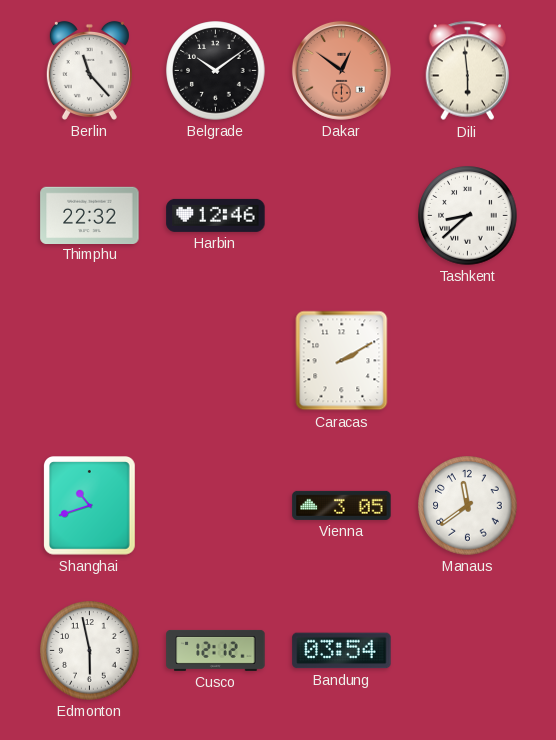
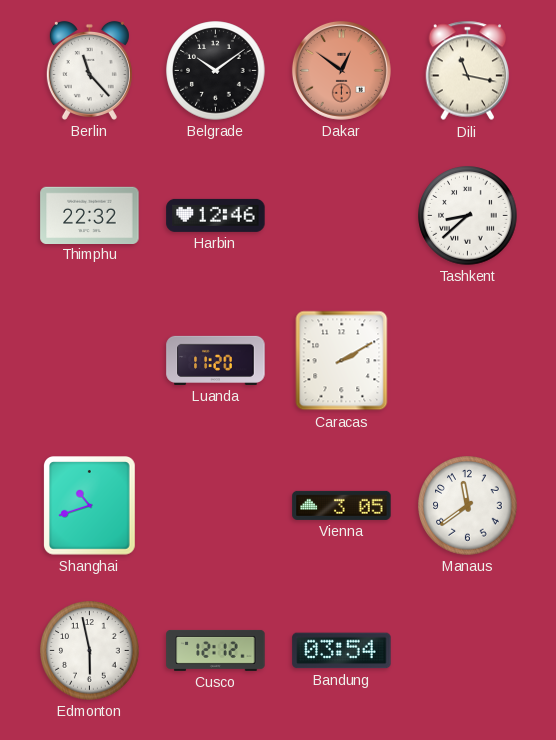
Dili: 5:59 -> 11:17
Luanda: none -> 11:20
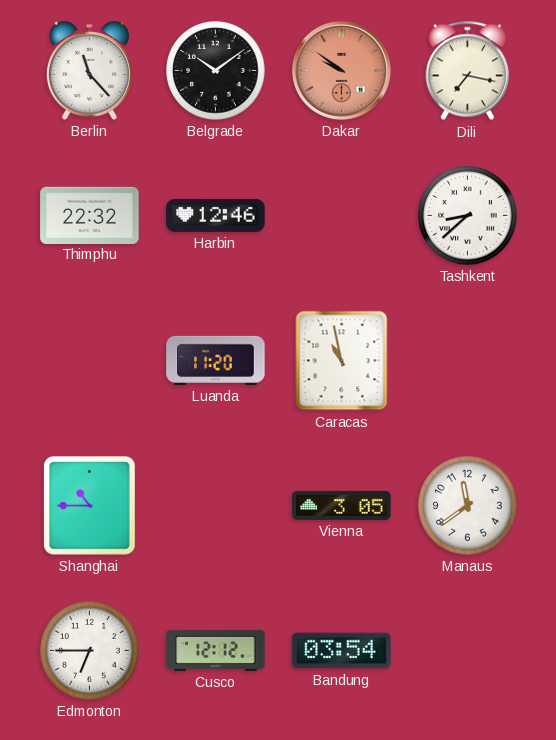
Dakar: 12:51 -> 9:51
Dili: 11:17 -> 7:17
Caracas: 2:10 -> 10:58
Shanghai: 10:42 -> 10:45
Edmonton: 5:58 -> 6:45
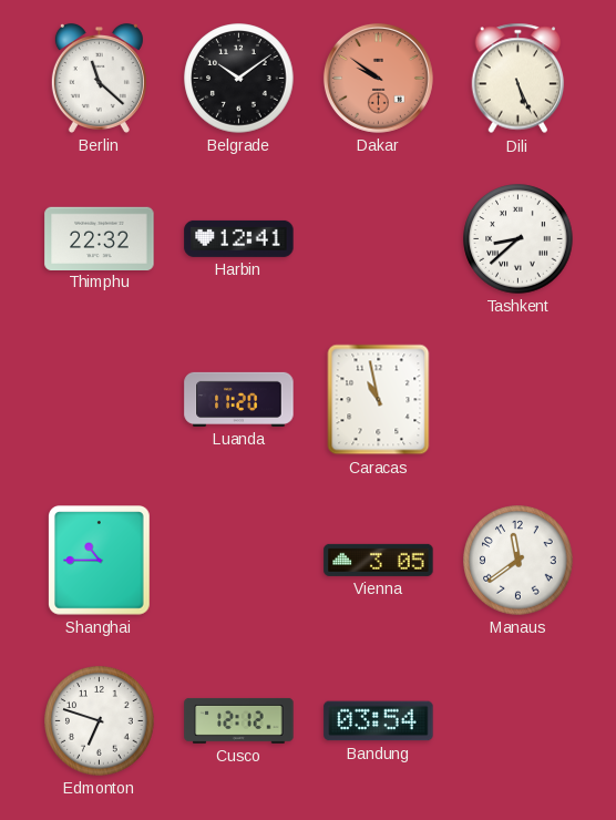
Berlin: 11:23 -> 11:22
Dili: 7:17 -> 5:26
Harbin: 12:46 -> 12:41
Edmonton: 6:45 -> 6:48
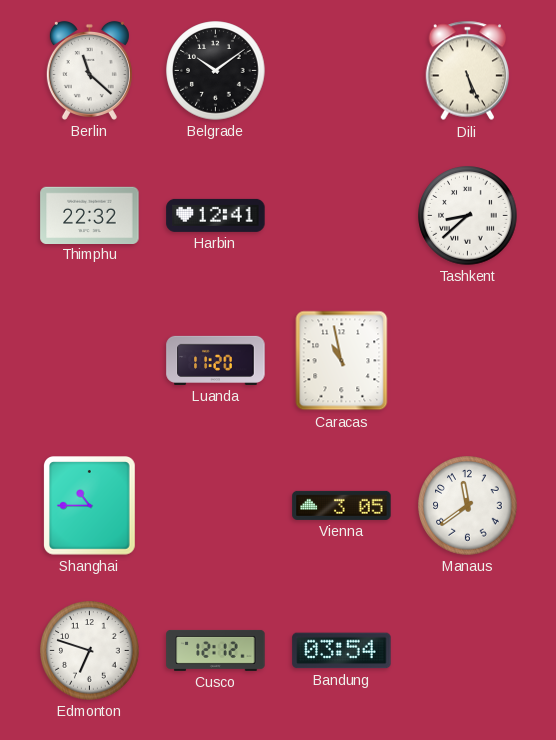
Dakar: 9:51 -> none
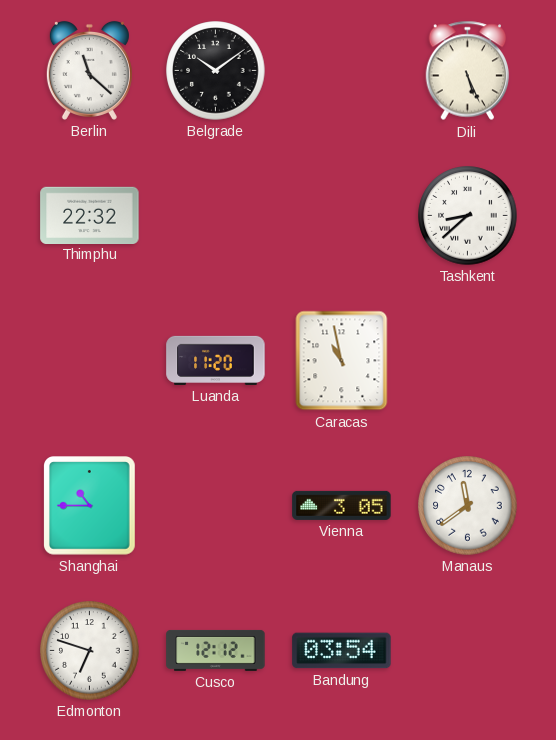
Harbin: 12:41 -> none
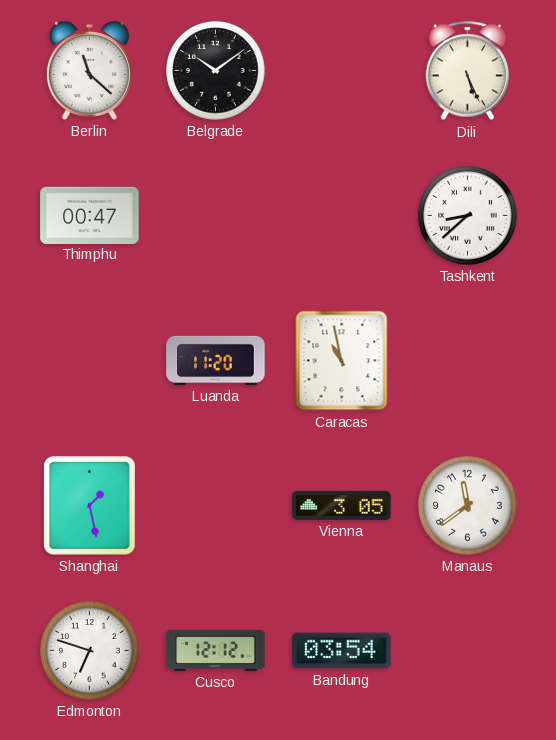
Thimphu: 22:32 -> 00:47
Shanghai: 10:45 -> 1:28
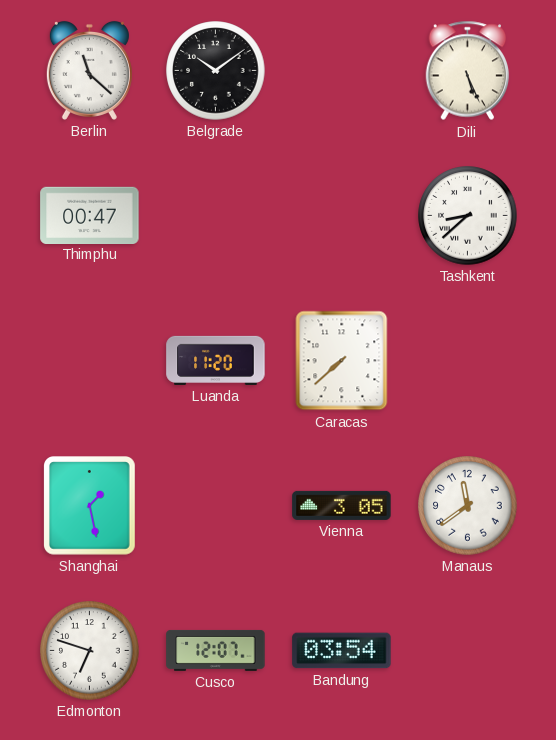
Caracas: 10:58 -> 7:38
Cusco: 12:12 -> 12:07
